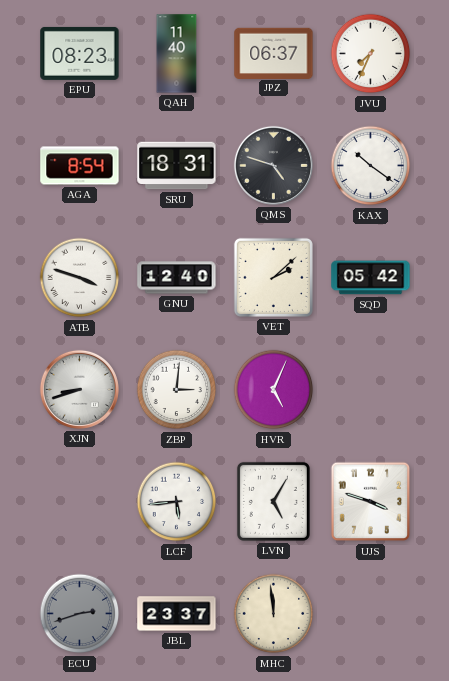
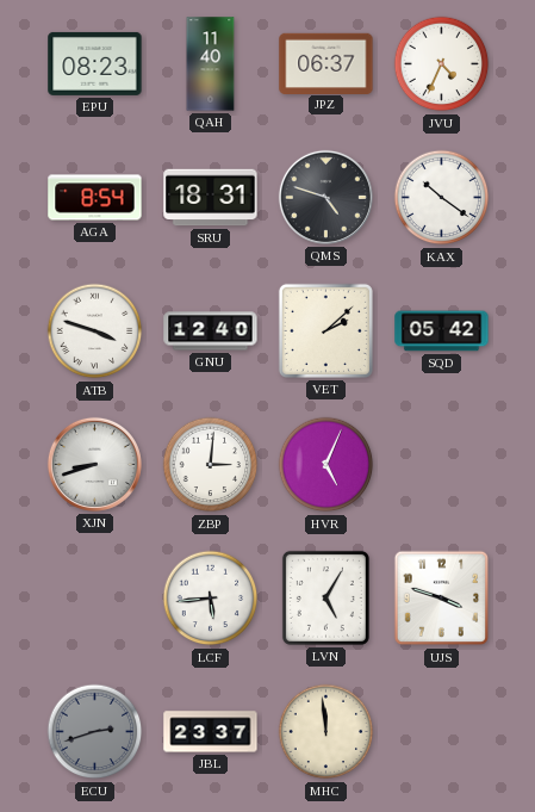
JVU: 7:34 -> 4:34
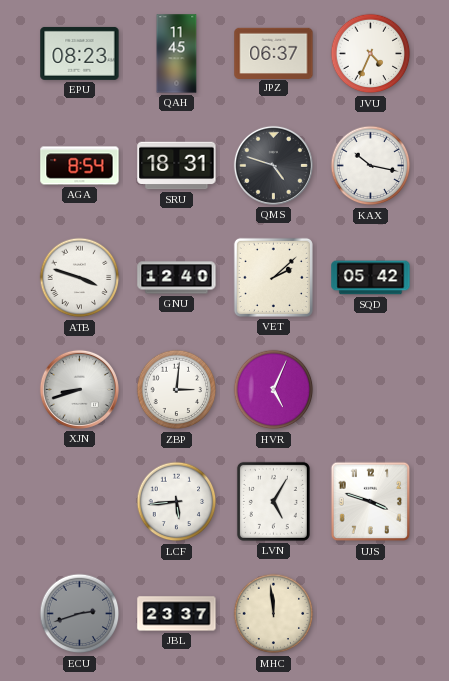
QAH: 11:40 -> 11:45
KAX: 10:21 -> 10:17
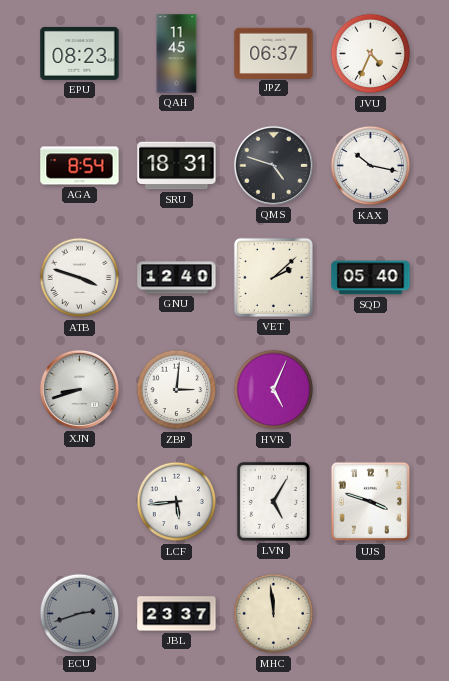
SQD: 05:42 -> 05:40
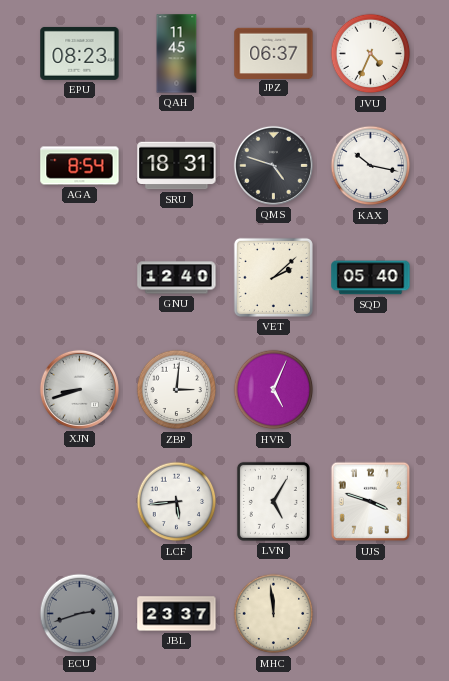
ATB: 3:48 -> none
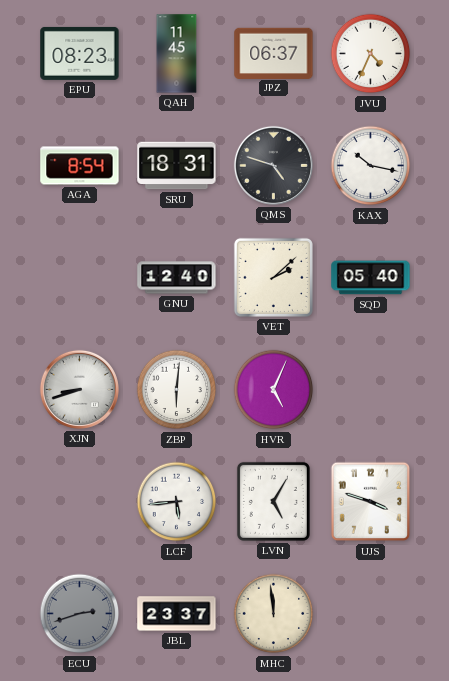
ZBP: 3:01 -> 6:01
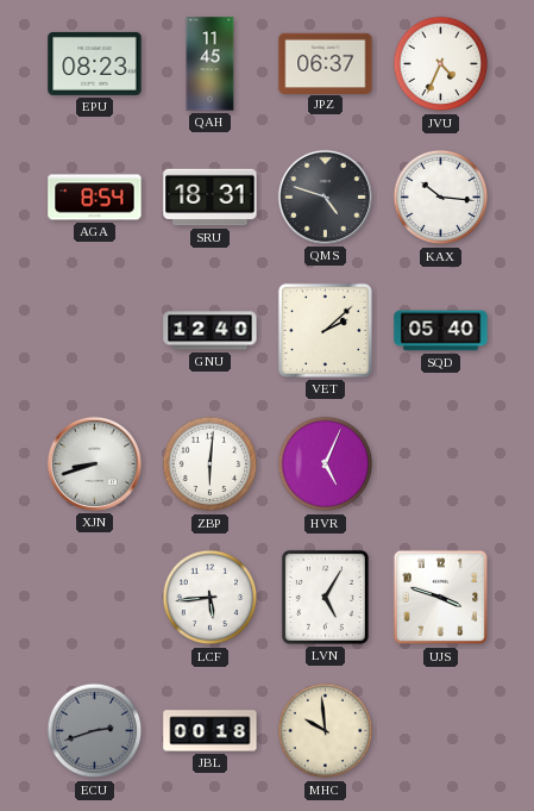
KAX: 10:17 -> 10:16
JBL: 23:37 -> 00:18
MHC: 11:59 -> 9:59
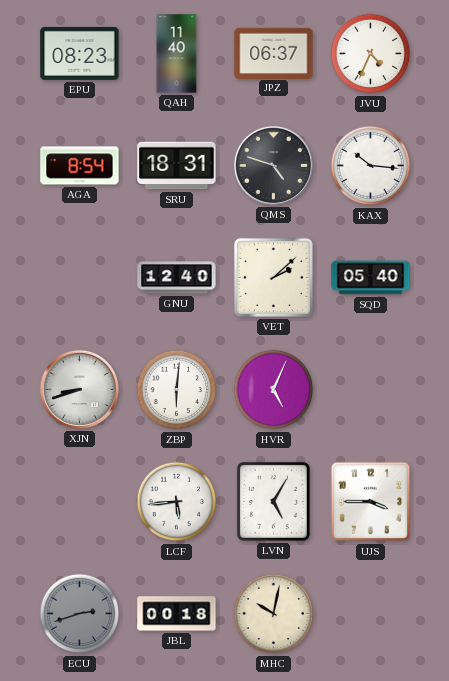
QAH: 11:45 -> 11:40
UJS: 3:48 -> 3:45
MHC: 9:59 -> 10:02
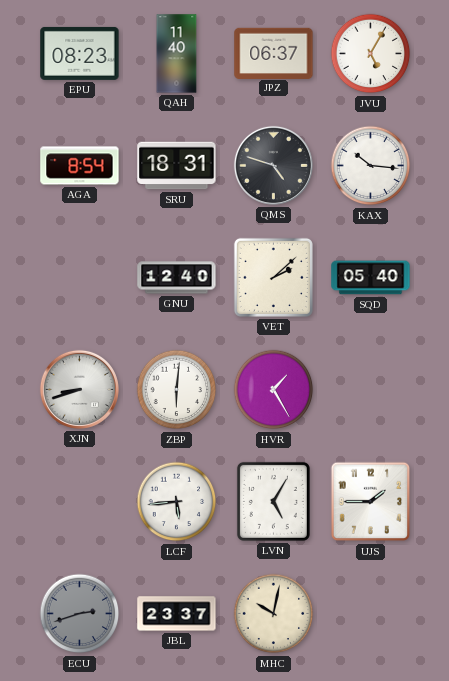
JVU: 4:34 -> 5:05
HVR: 5:04 -> 1:25
UJS: 3:45 -> 1:45
JBL: 00:18 -> 23:37
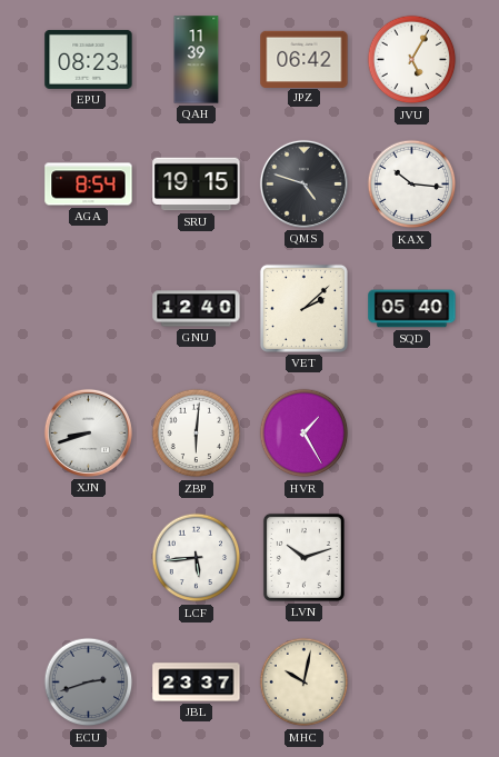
QAH: 11:40 -> 11:39
JPZ: 06:37 -> 06:42
SRU: 18:31 -> 19:15
LVN: 5:05 -> 10:12
UJS: 1:45 -> none
